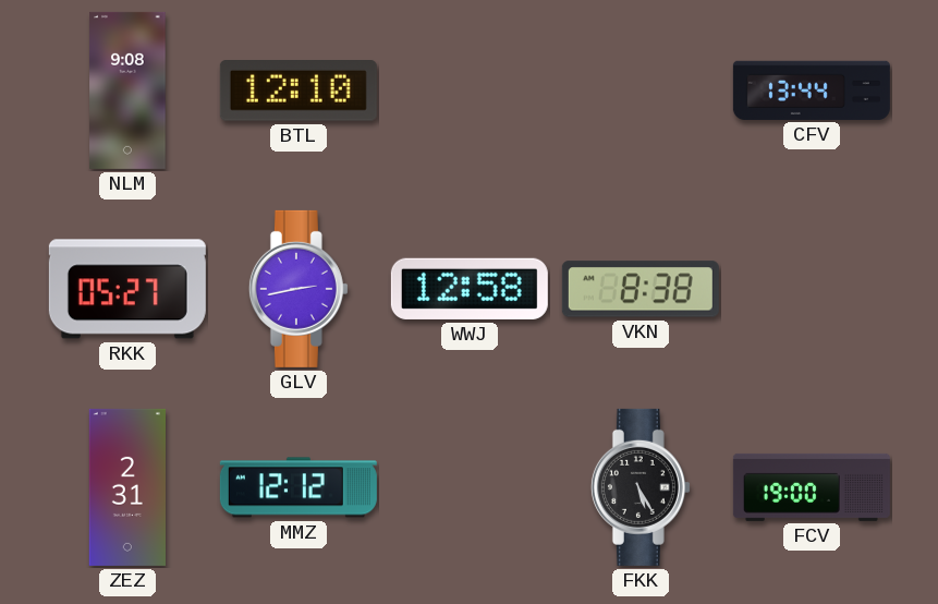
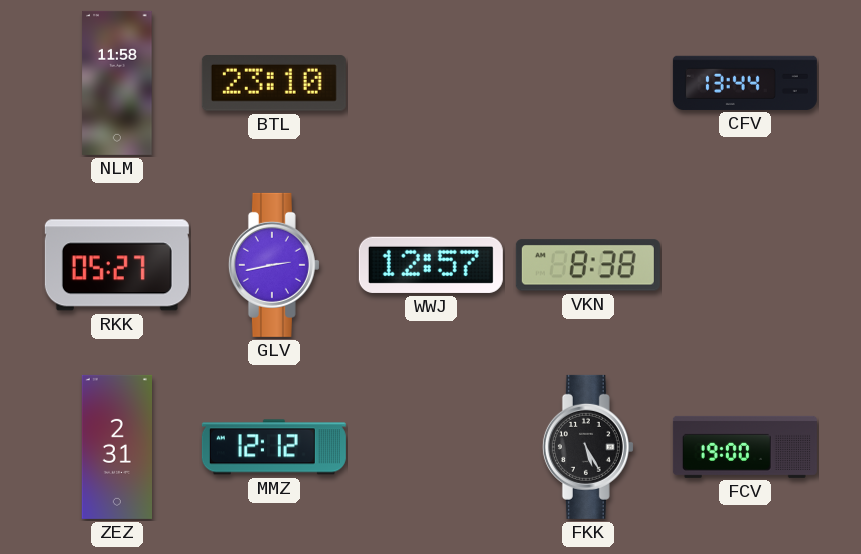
NLM: 9:08 -> 11:58
BTL: 12:10 -> 23:10
WWJ: 12:58 -> 12:57
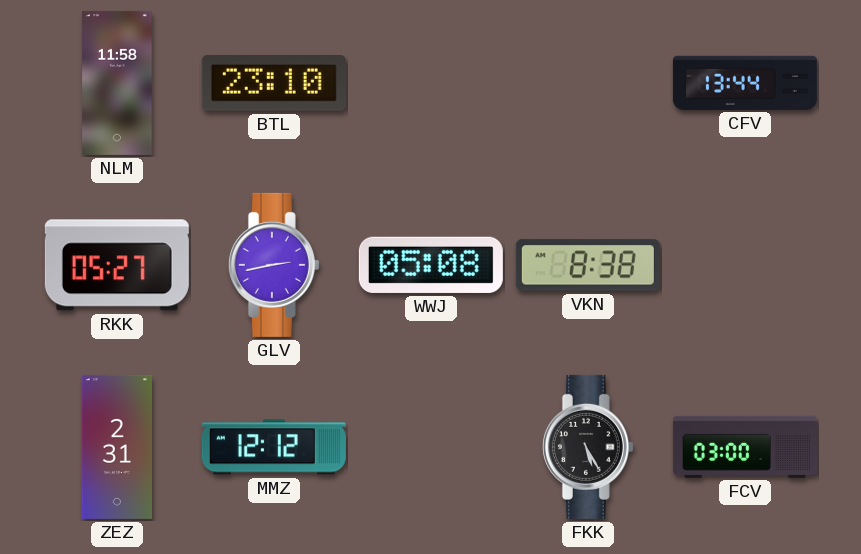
WWJ: 12:57 -> 05:08
FCV: 19:00 -> 03:00
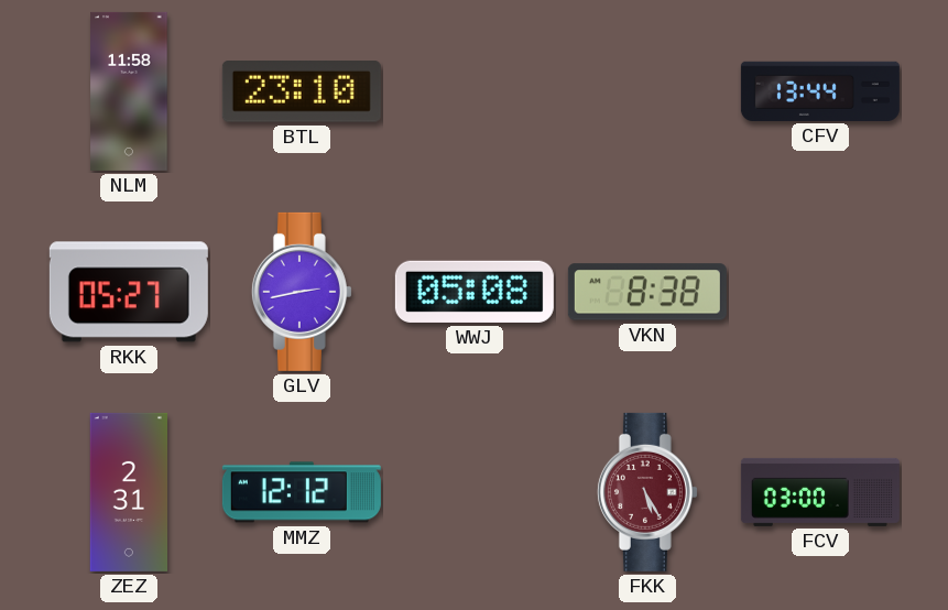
FKK dial: black -> burgundy
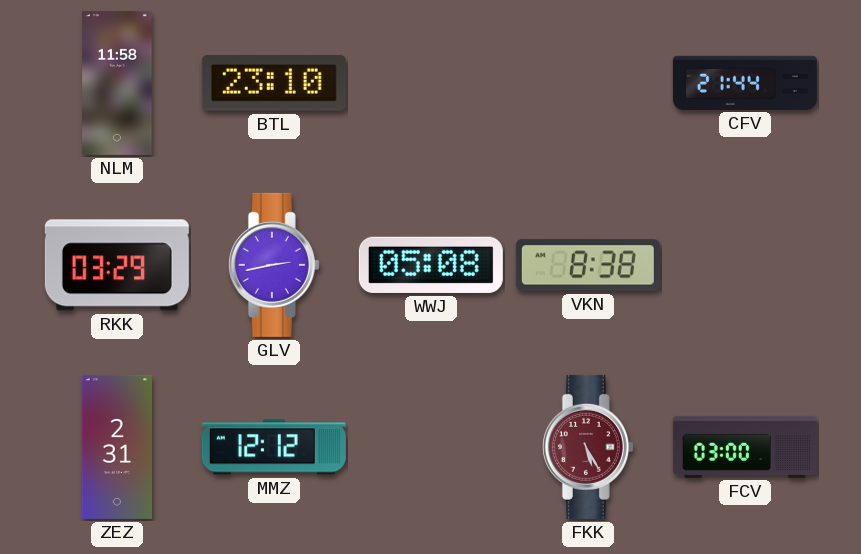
CFV: 13:44 -> 21:44
RKK: 05:27 -> 03:29
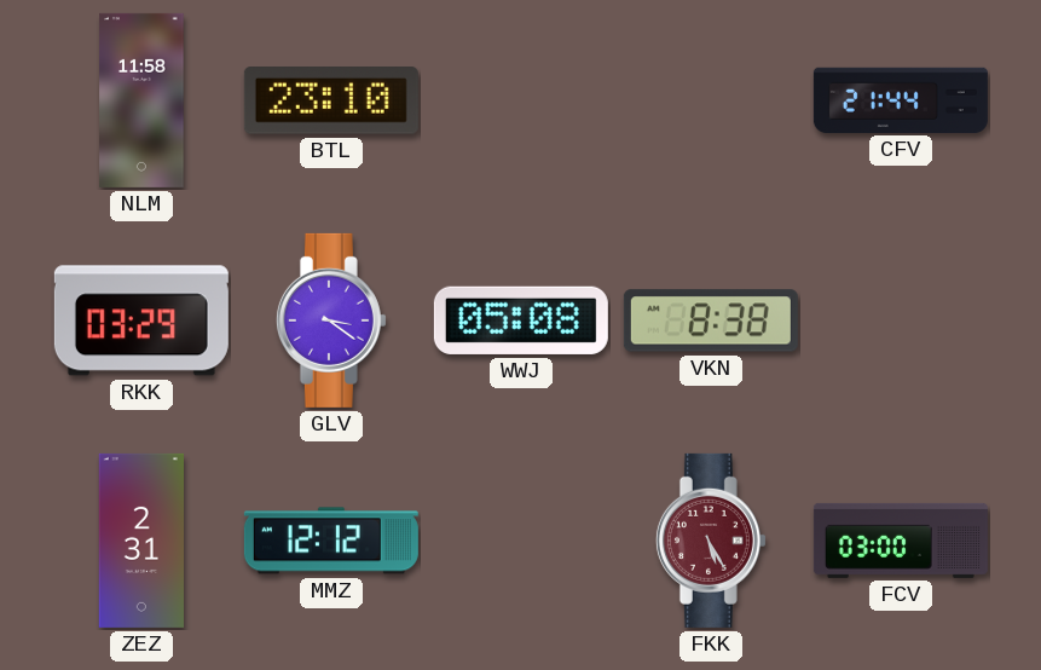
GLV: 2:43 -> 3:21
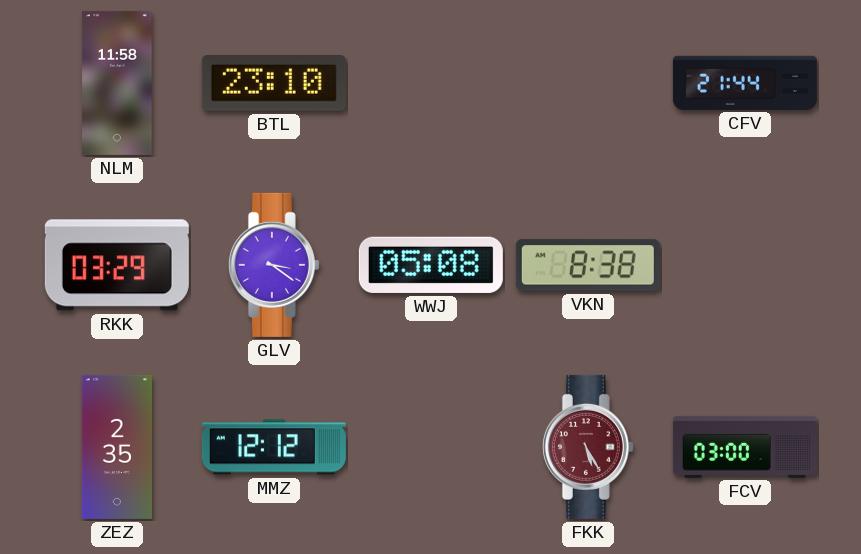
ZEZ: 2:31 -> 2:35
